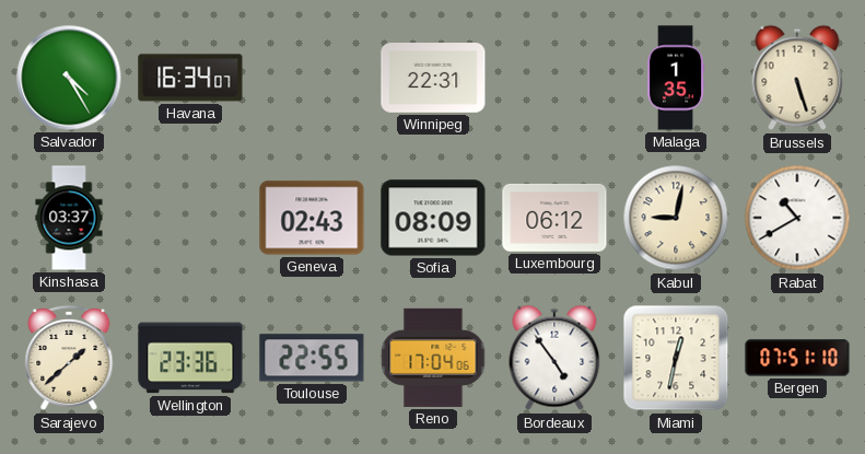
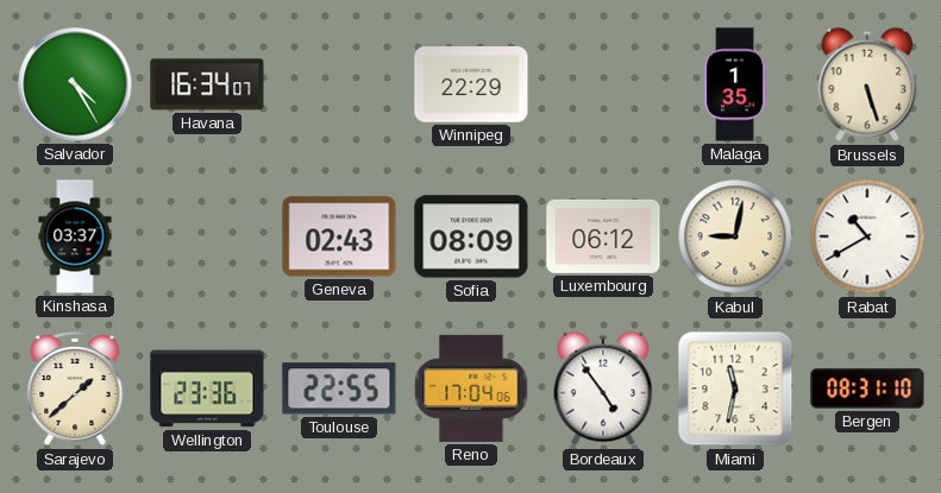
Winnipeg: 22:31 -> 22:29
Miami: 12:32 -> 11:32
Bergen: 07:51 -> 08:31
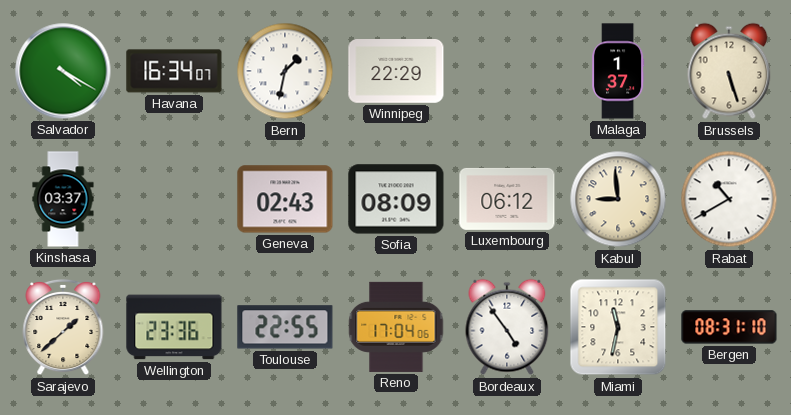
Salvador: 4:25 -> 4:20
Bern: none -> 1:32
Malaga: 1:35 -> 1:37
Kabul: 9:02 -> 8:59
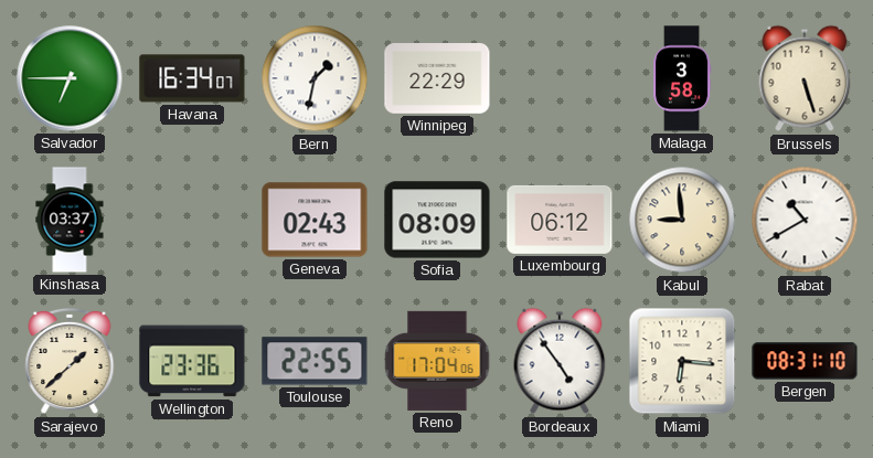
Salvador: 4:20 -> 6:45
Malaga: 1:37 -> 3:58
Miami: 11:32 -> 6:16
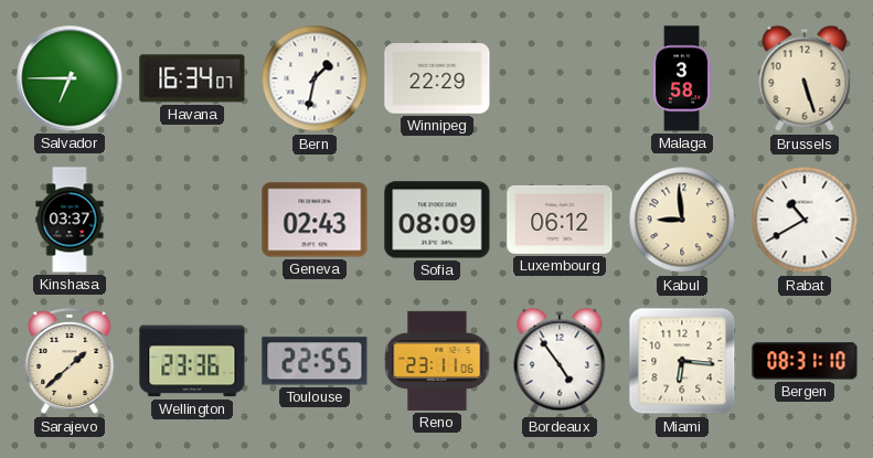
Reno: 17:04 -> 23:11
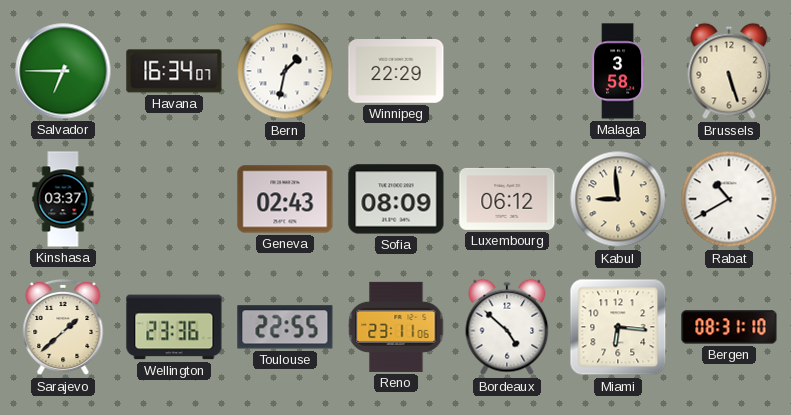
Bordeaux: 4:54 -> 4:52
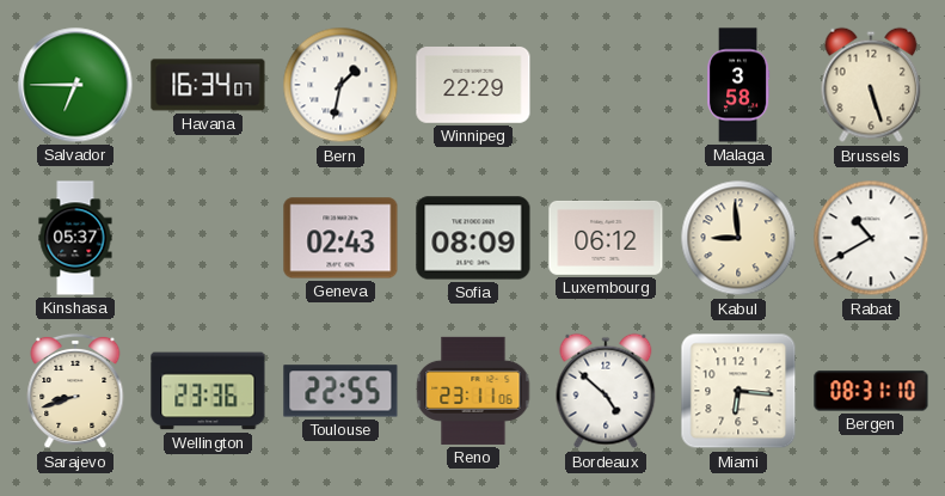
Kinshasa: 03:37 -> 05:37
Sarajevo: 1:38 -> 8:42
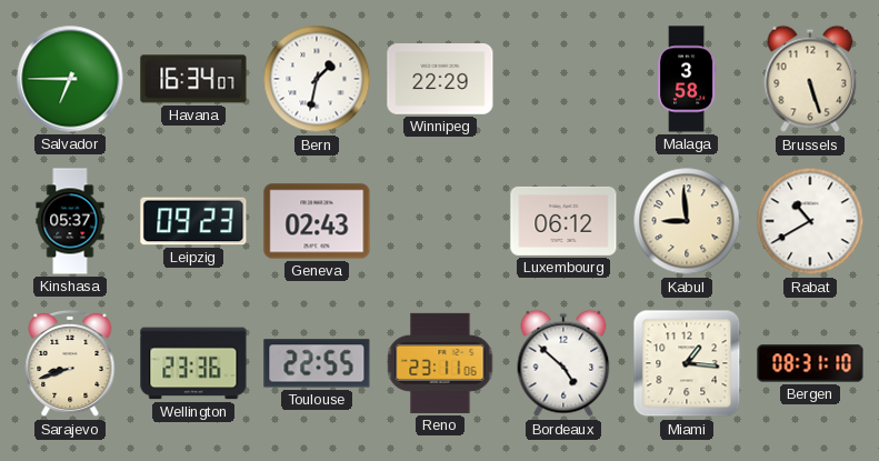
Leipzig: none -> 09:23
Sofia: 08:09 -> none
Miami: 6:16 -> 1:16
